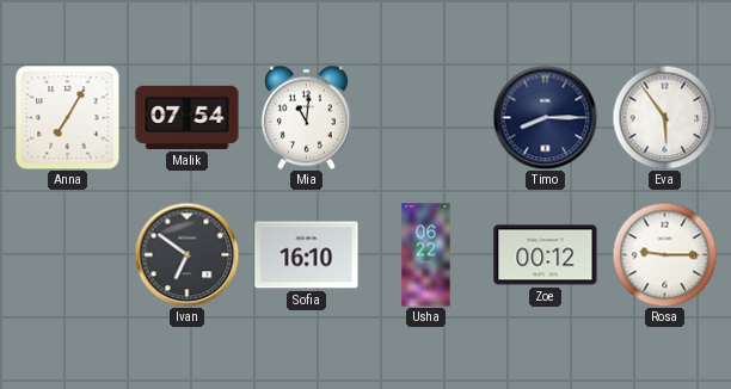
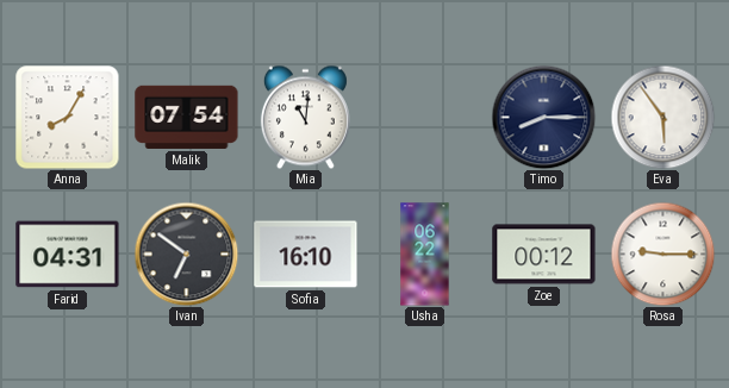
Anna: 7:05 -> 8:05
Farid: none -> 04:31
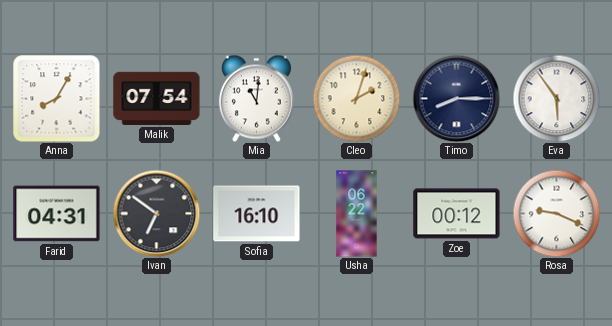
Cleo: none -> 2:03
Rosa: 9:15 -> 9:19
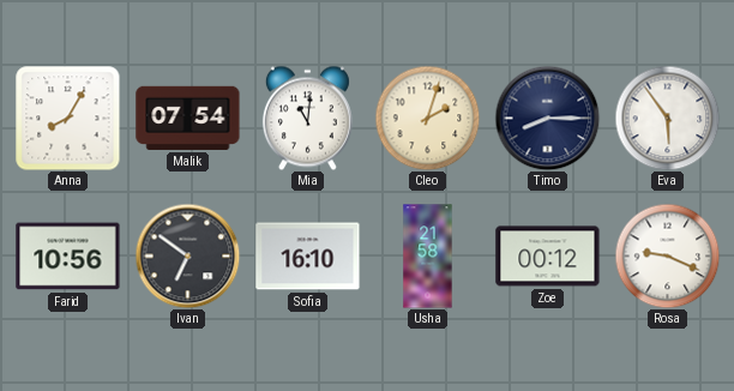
Farid: 04:31 -> 10:56
Usha: 06:22 -> 21:58
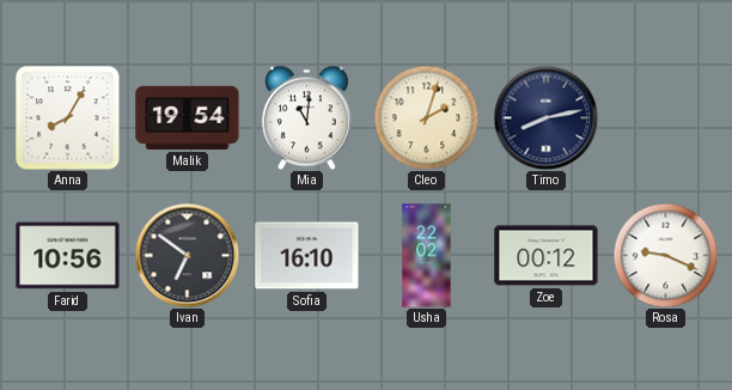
Malik: 07:54 -> 19:54
Timo: 8:15 -> 8:13
Eva: 5:54 -> none
Usha: 21:58 -> 22:02
